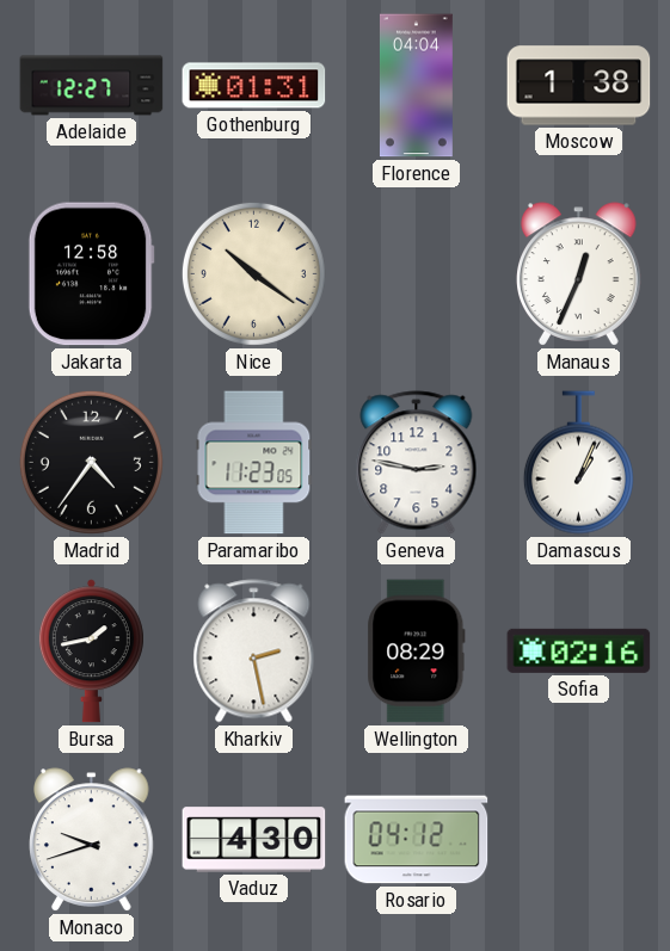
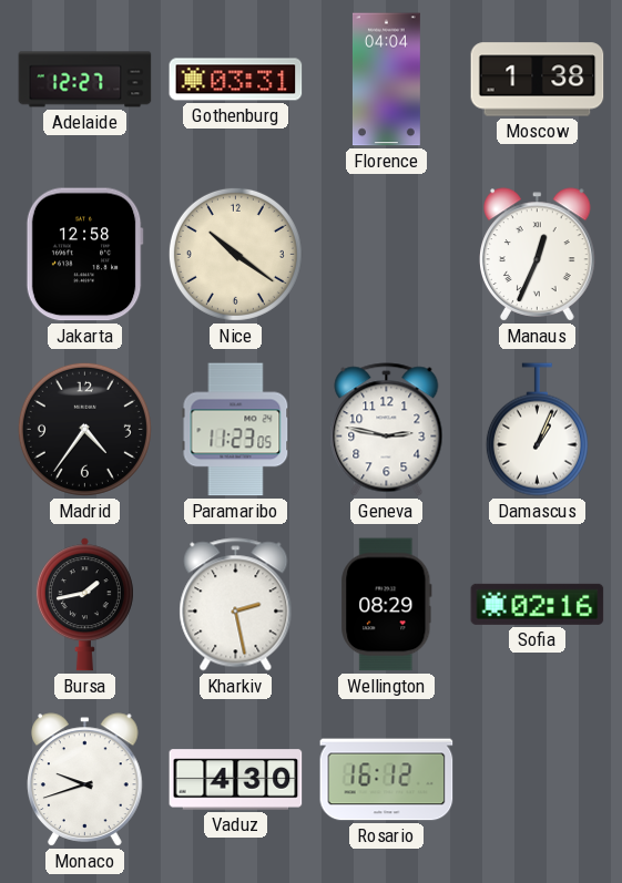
Gothenburg: 01:31 -> 03:31
Rosario: 04:12 -> 16:12
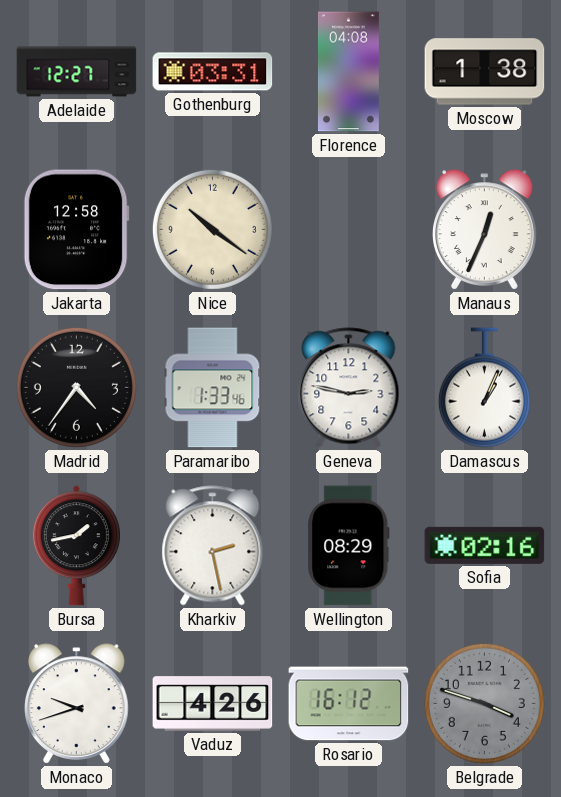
Florence: 04:04 -> 04:08
Paramaribo: 11:23 -> 1:33
Vaduz: 4:30 -> 4:26
Belgrade: none -> 3:48
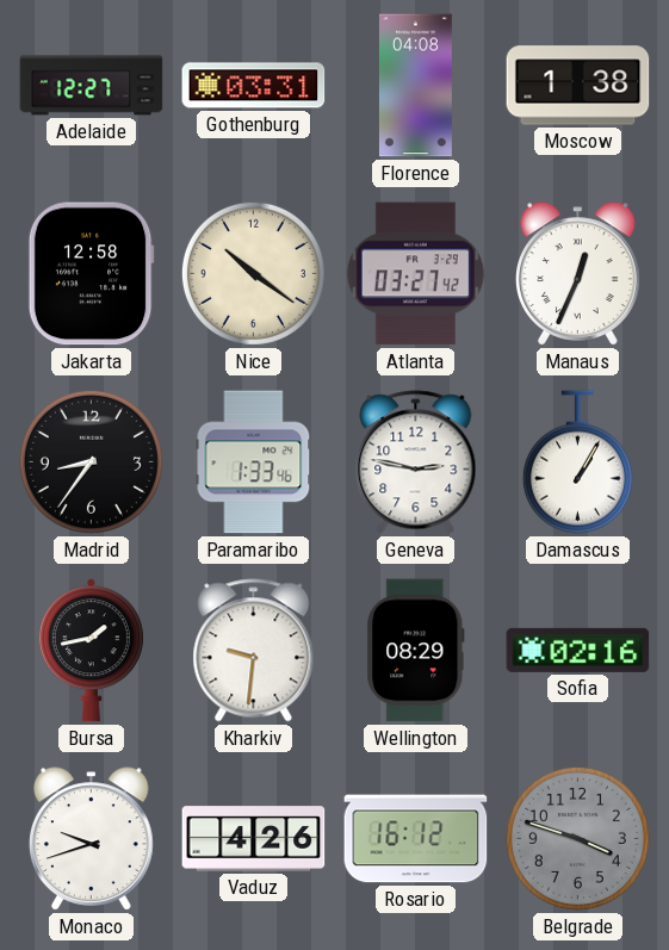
Atlanta: none -> 03:27
Madrid: 4:36 -> 8:36
Damascus: 1:04 -> 1:05
Kharkiv: 2:28 -> 9:31
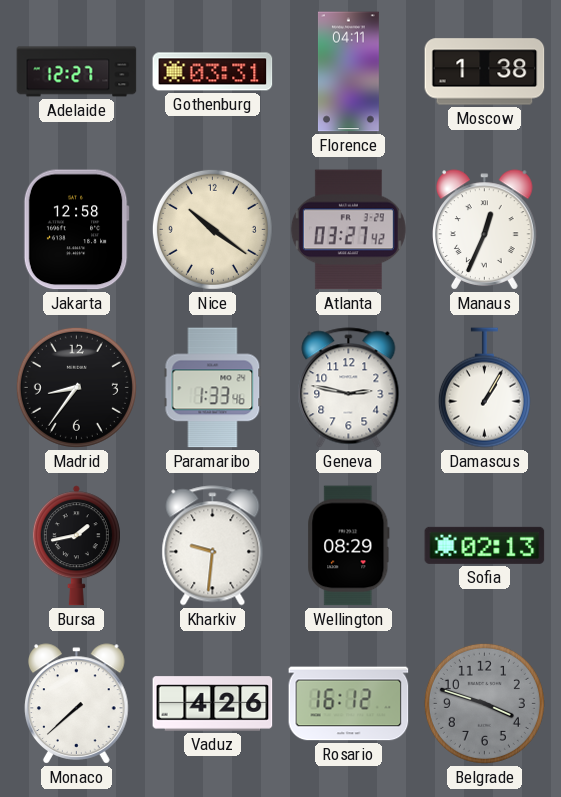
Florence: 04:08 -> 04:11
Sofia: 02:16 -> 02:13
Monaco: 9:42 -> 7:38
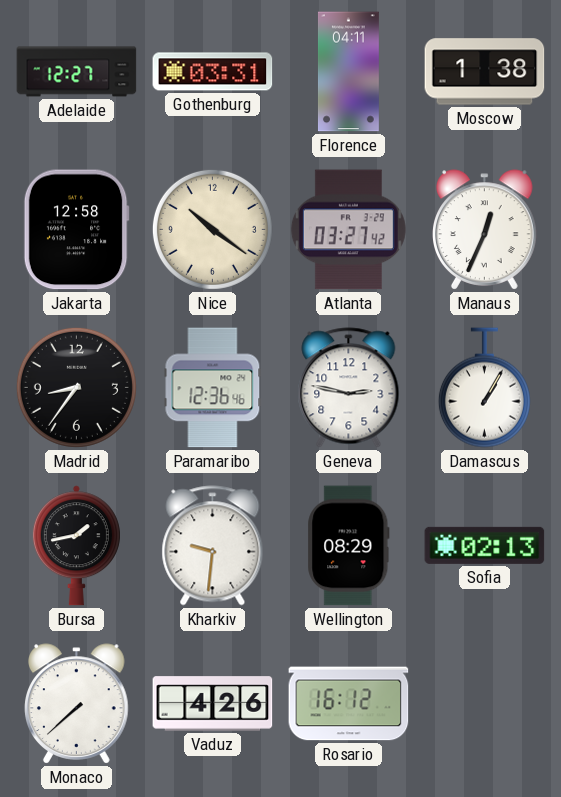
Paramaribo: 1:33 -> 12:36
Belgrade: 3:48 -> none
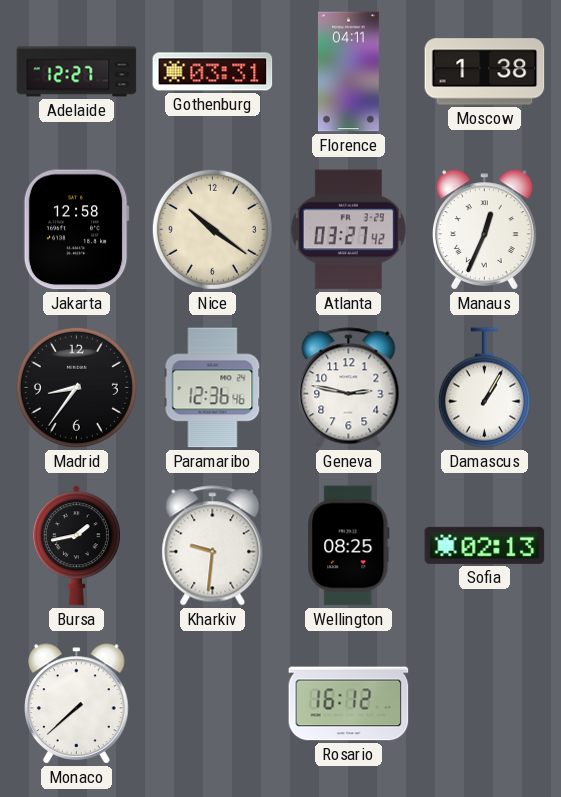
Wellington: 08:29 -> 08:25
Vaduz: 4:26 -> none
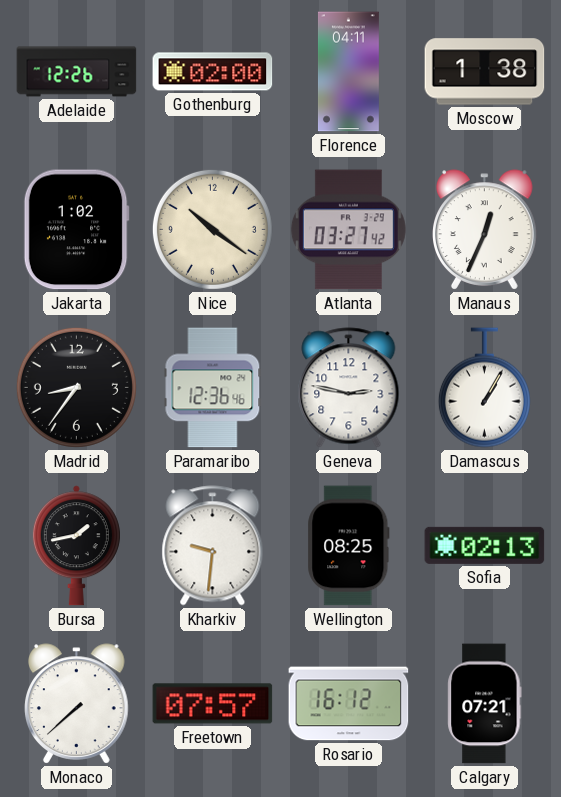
Adelaide: 12:27 -> 12:26
Gothenburg: 03:31 -> 02:00
Jakarta: 12:58 -> 1:02
Freetown: none -> 07:57
Calgary: none -> 07:21
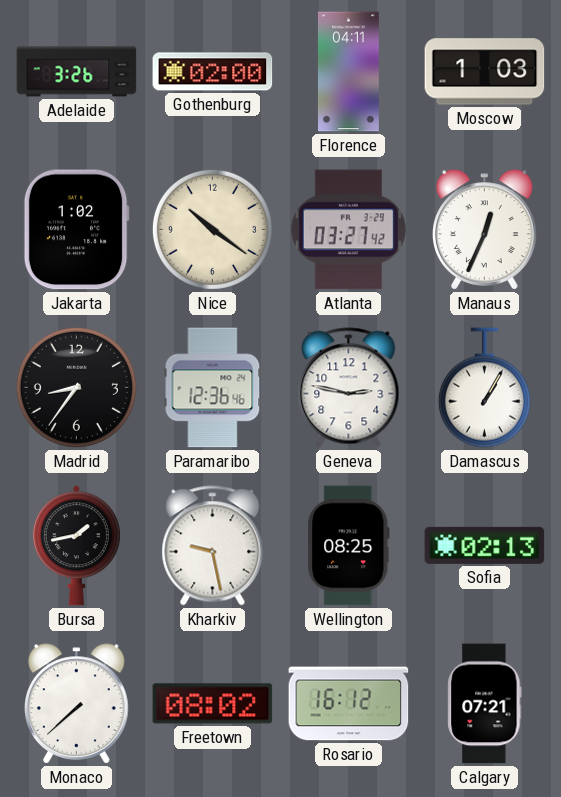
Adelaide: 12:26 -> 3:26
Moscow: 1:38 -> 1:03
Kharkiv: 9:31 -> 9:28
Freetown: 07:57 -> 08:02
